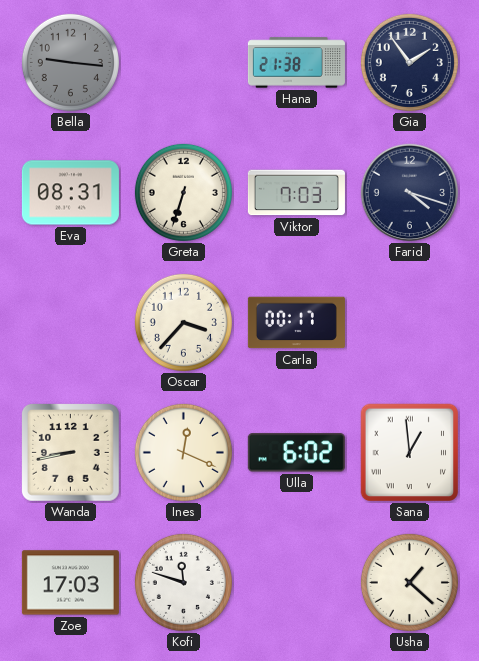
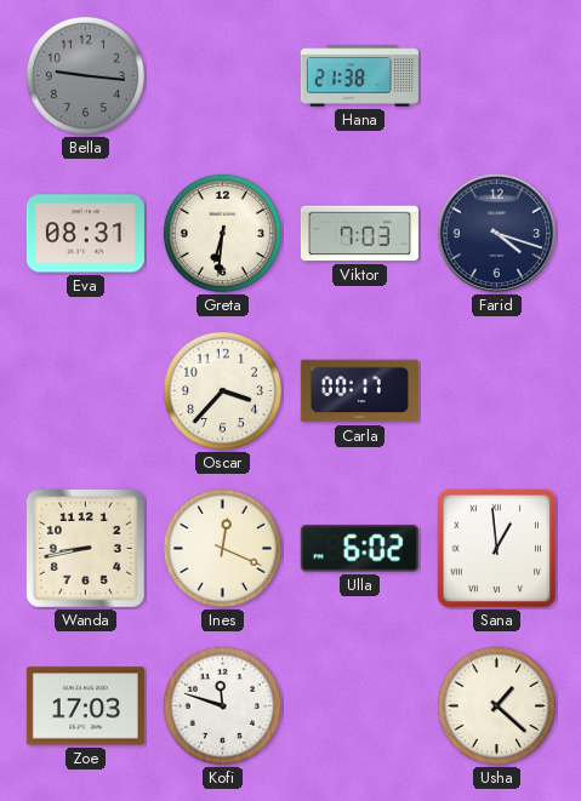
Gia: 1:54 -> none
Greta: 6:33 -> 6:31
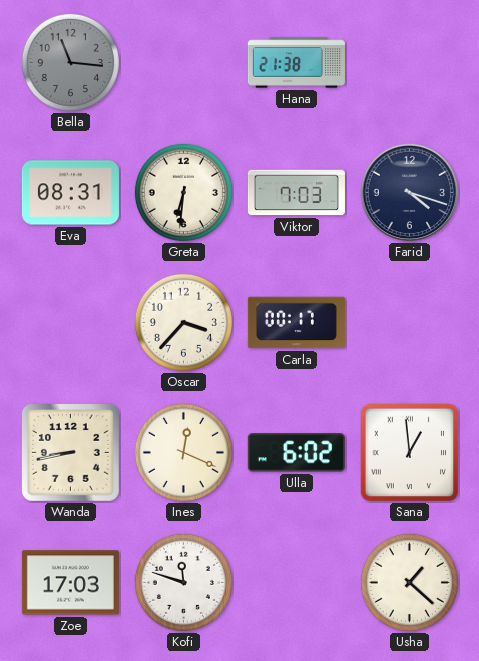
Bella: 9:16 -> 11:16
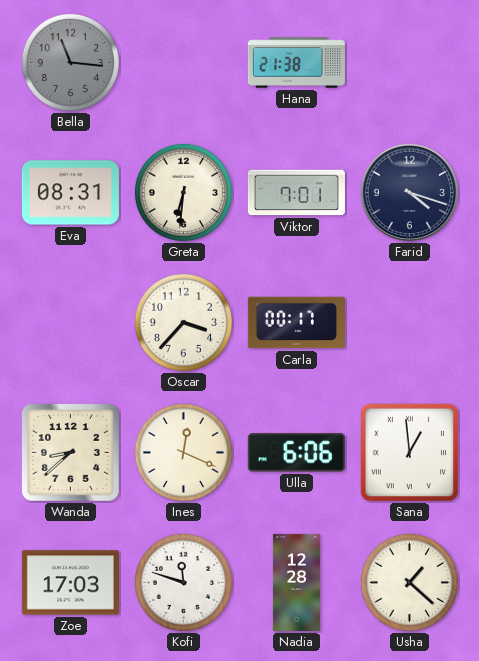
Viktor: 7:03 -> 7:01
Wanda: 8:43 -> 8:38
Ulla: 6:02 -> 6:06
Nadia: none -> 12:28
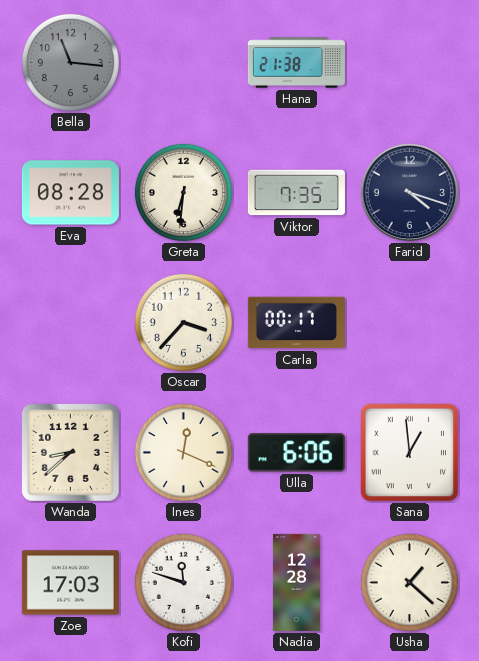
Eva: 08:31 -> 08:28
Viktor: 7:01 -> 7:35
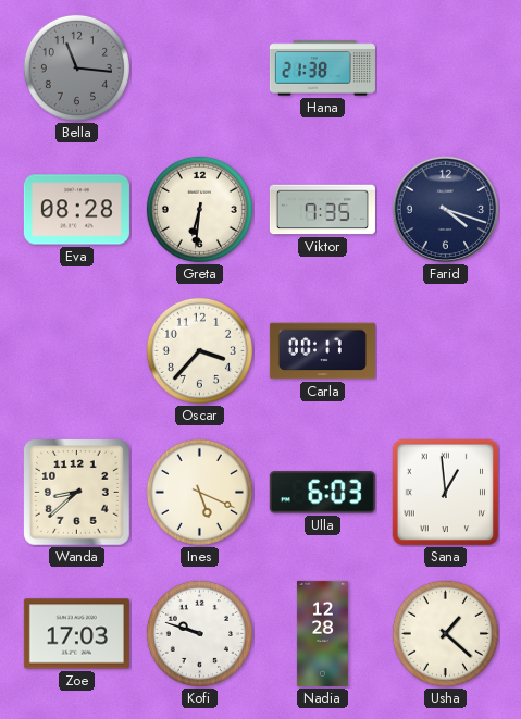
Ines: 12:19 -> 5:19
Ulla: 6:06 -> 6:03
Kofi: 11:48 -> 9:48
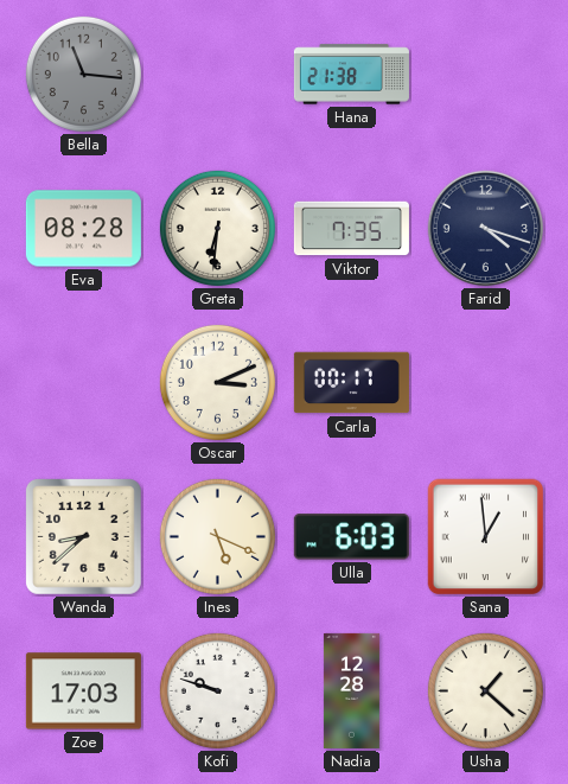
Oscar: 3:37 -> 3:11
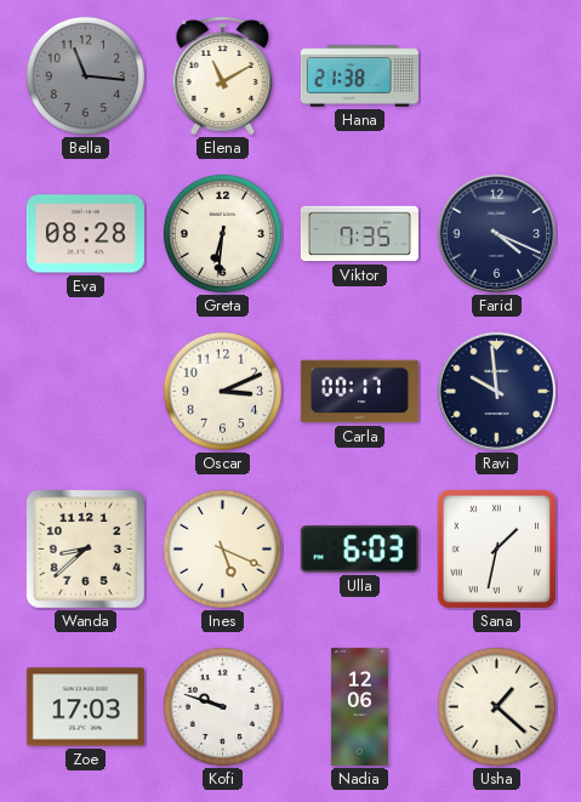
Elena: none -> 11:10
Farid: 4:18 -> 4:19
Ravi: none -> 9:59
Sana: 12:59 -> 1:32
Nadia: 12:28 -> 12:06
